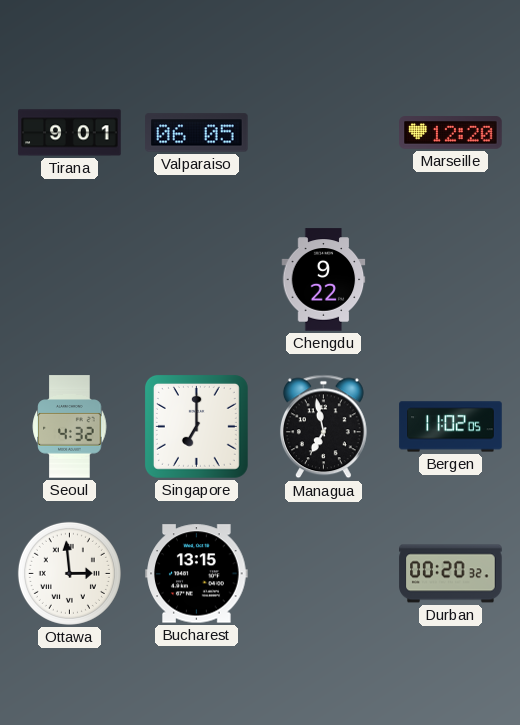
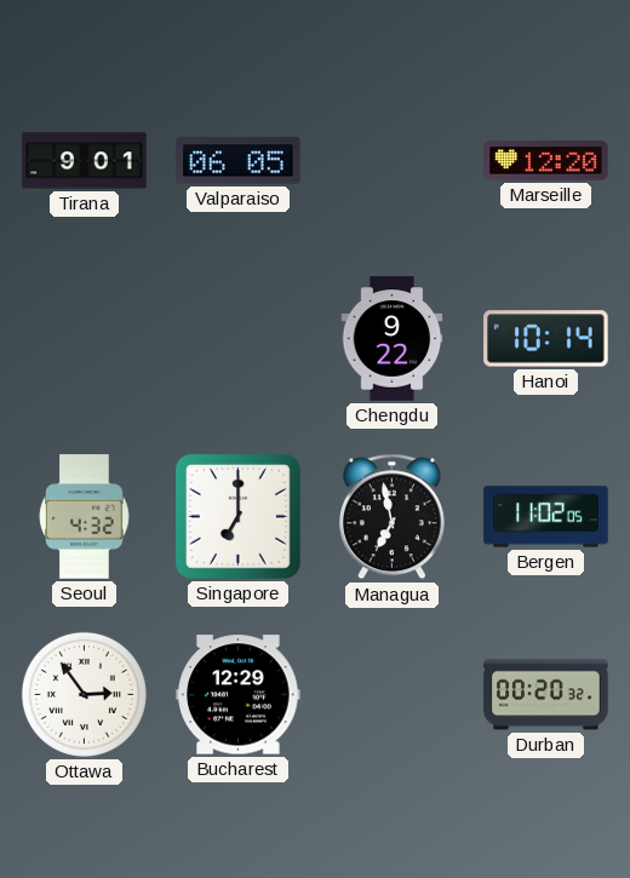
Hanoi: none -> 10:14
Ottawa: 2:59 -> 2:54
Bucharest: 13:15 -> 12:29
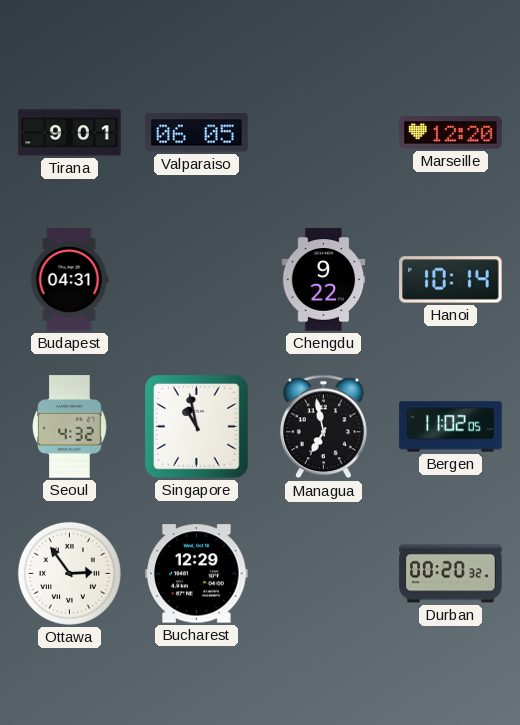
Budapest: none -> 04:31
Singapore: 7:00 -> 10:58
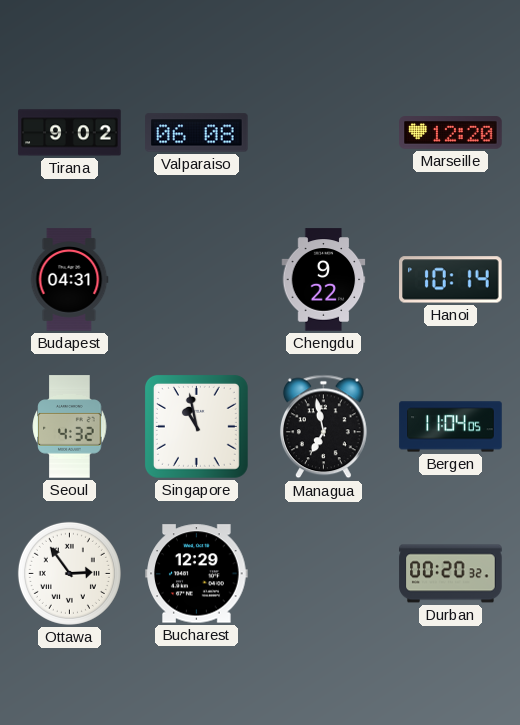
Tirana: 9:01 -> 9:02
Valparaiso: 06:05 -> 06:08
Bergen: 11:02 -> 11:04
